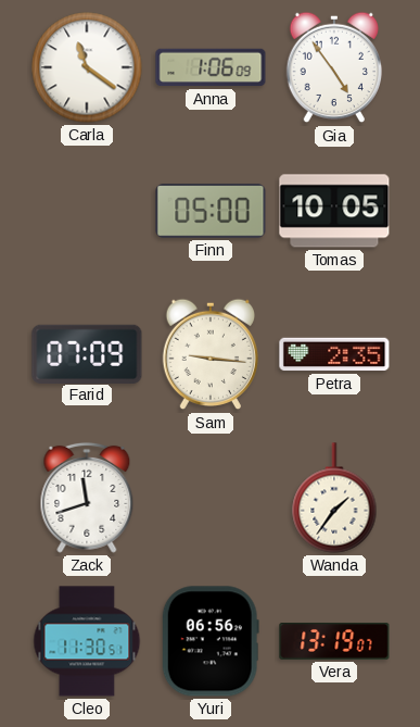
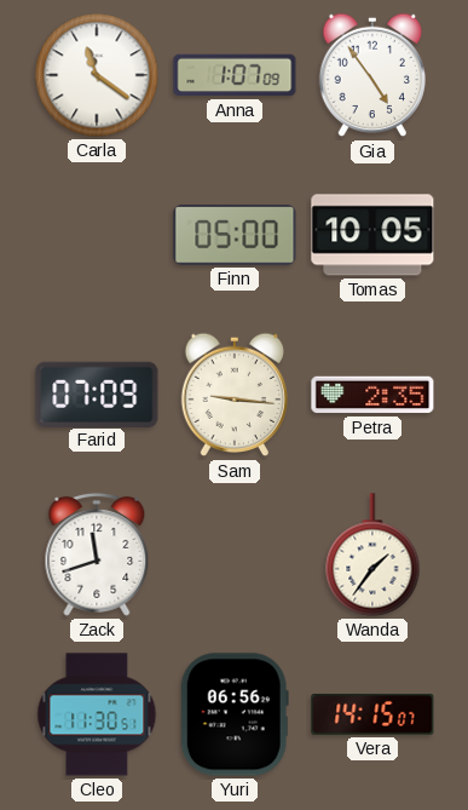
Anna: 1:06 -> 1:07
Vera: 13:19 -> 14:15
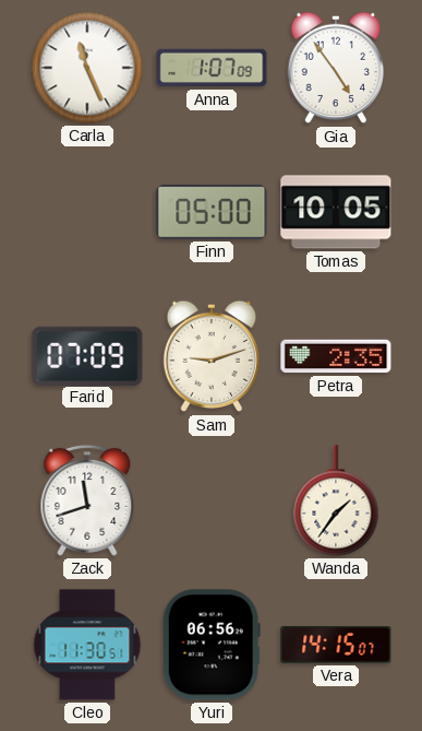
Carla: 11:21 -> 11:26
Sam: 9:16 -> 9:12
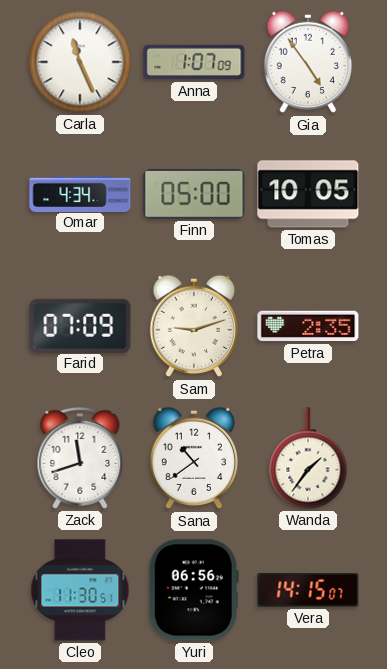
Omar: none -> 4:34
Sana: none -> 10:39
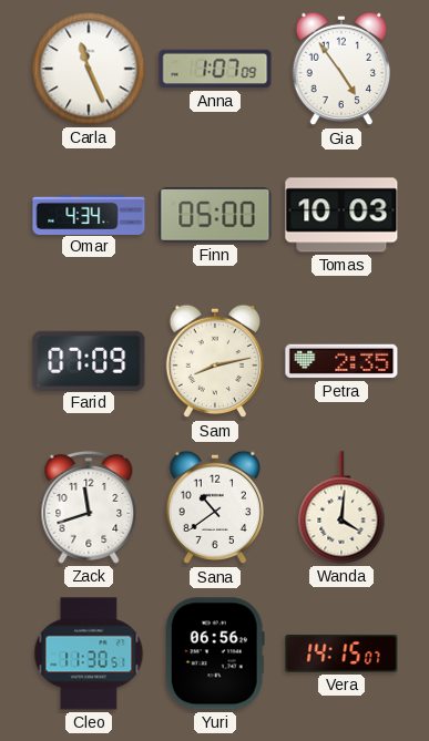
Tomas: 10:05 -> 10:03
Sam: 9:12 -> 8:13
Wanda: 1:36 -> 4:01
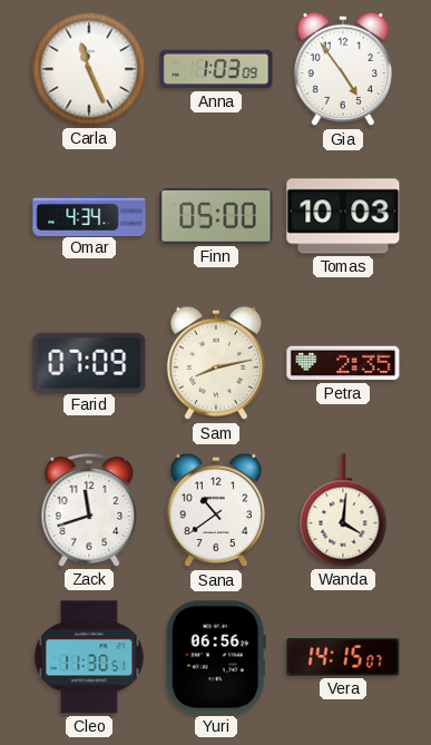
Anna: 1:07 -> 1:03
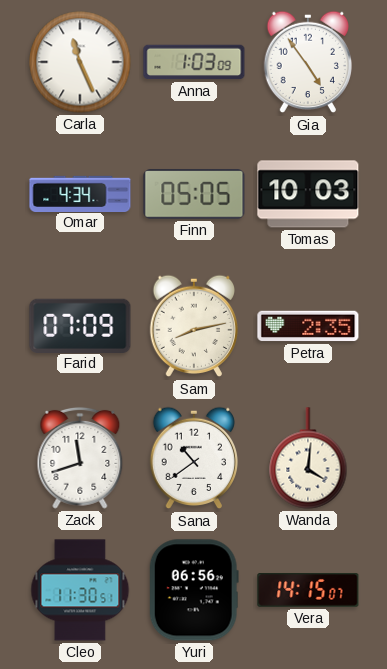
Finn: 05:00 -> 05:05
